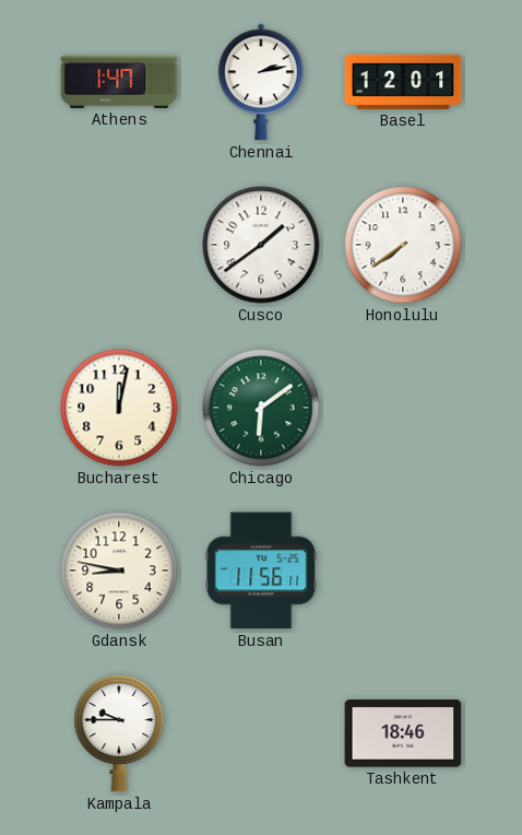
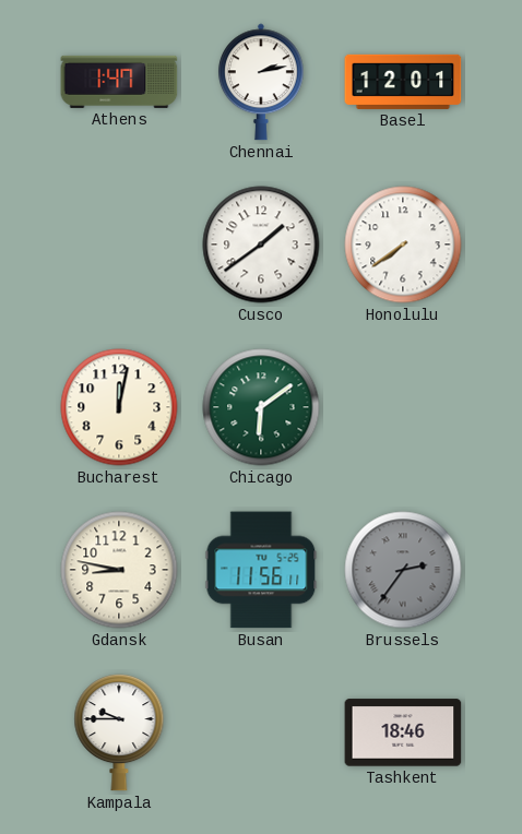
Brussels: none -> 2:36
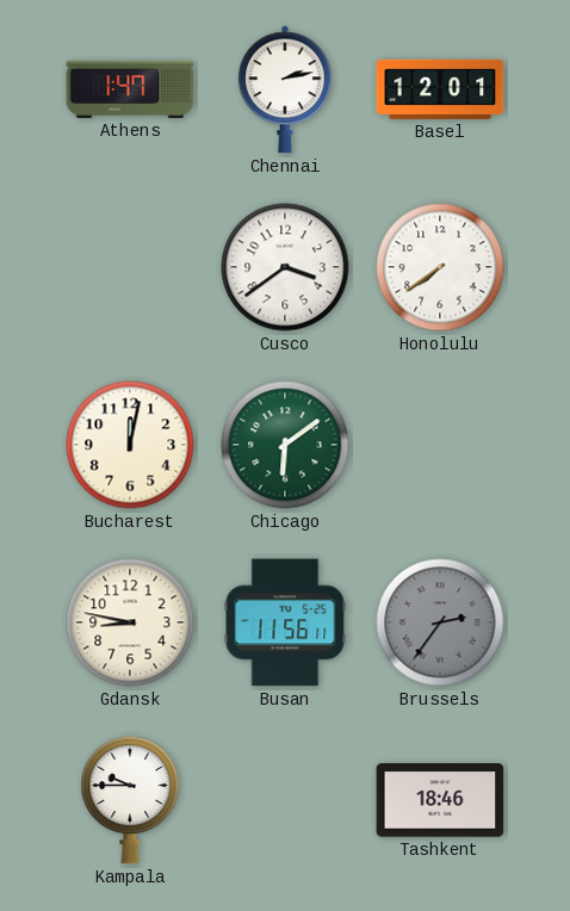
Cusco: 1:39 -> 3:39
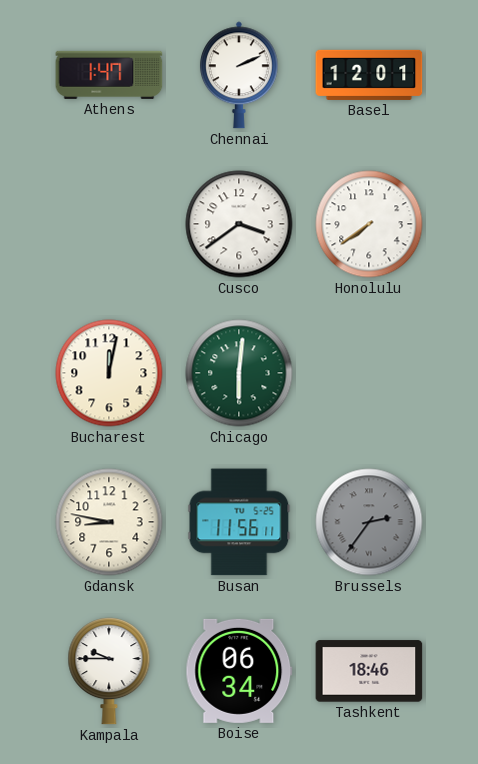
Chennai: 2:13 -> 2:11
Chicago: 6:09 -> 6:01
Boise: none -> 06:34
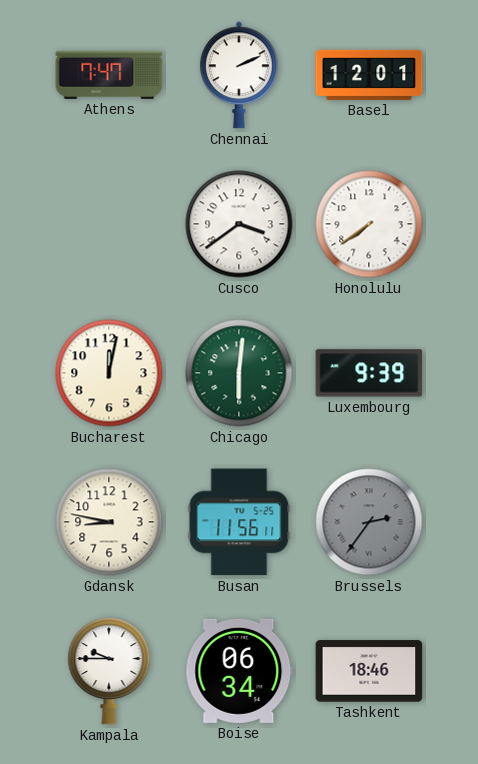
Athens: 1:47 -> 7:47
Luxembourg: none -> 9:39
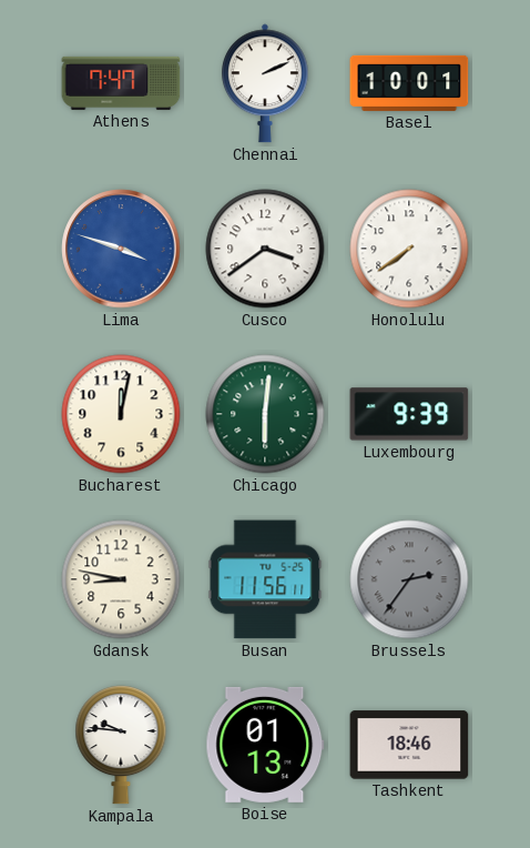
Basel: 12:01 -> 10:01
Lima: none -> 3:48
Kampala: 9:45 -> 9:46
Boise: 06:34 -> 01:13
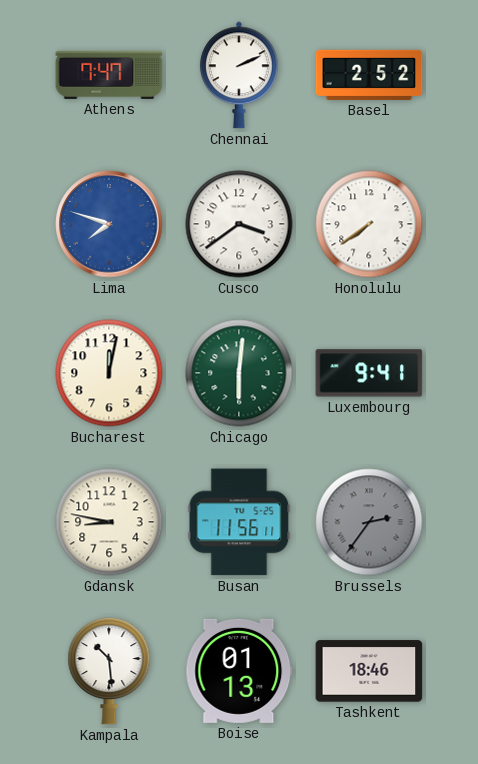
Basel: 10:01 -> 2:52
Lima: 3:48 -> 7:48
Luxembourg: 9:39 -> 9:41
Kampala: 9:46 -> 10:29
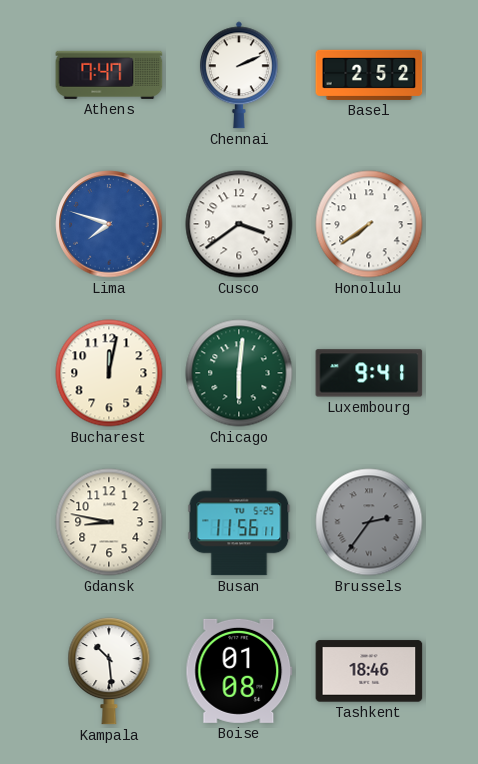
Boise: 01:13 -> 01:08
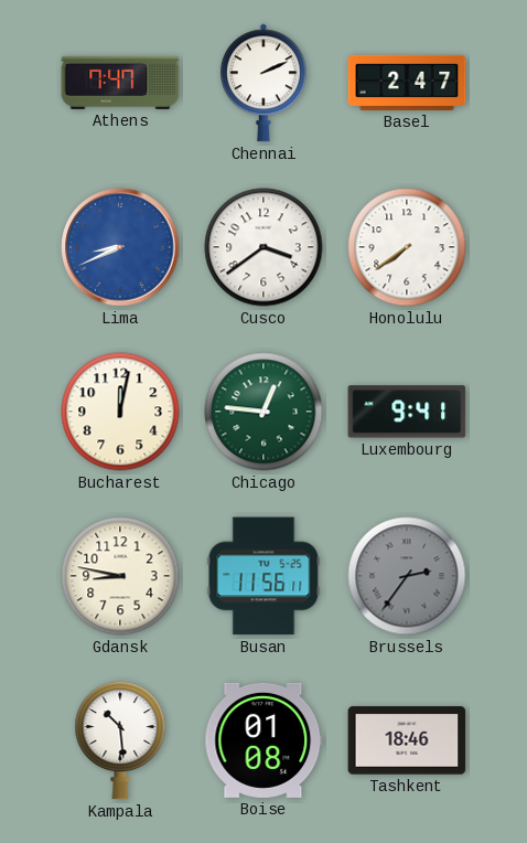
Basel: 2:52 -> 2:47
Lima: 7:48 -> 8:41
Chicago: 6:01 -> 12:46
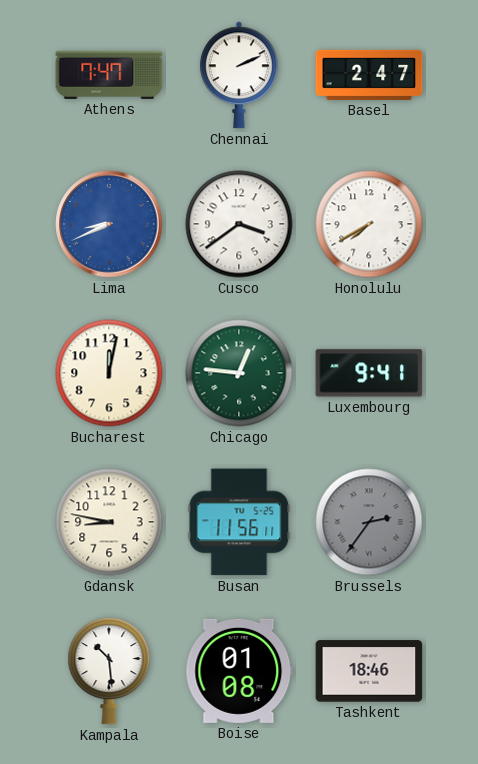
Honolulu: 7:39 -> 7:40
